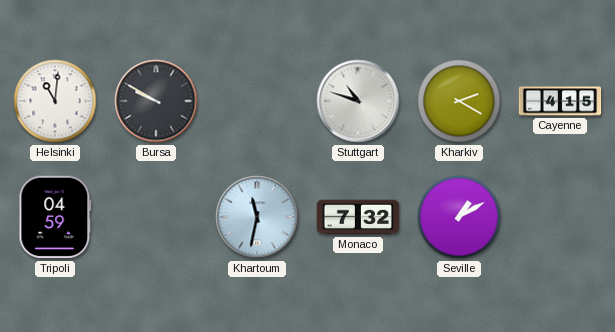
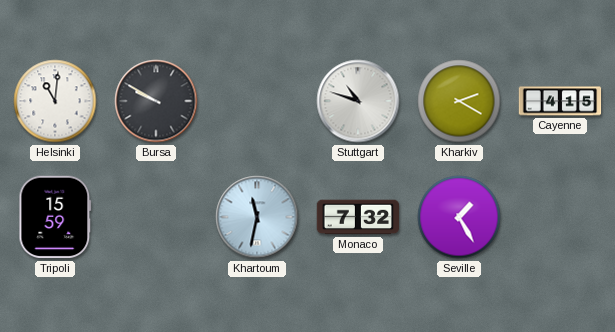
Tripoli: 04:59 -> 15:59
Seville: 1:10 -> 1:25
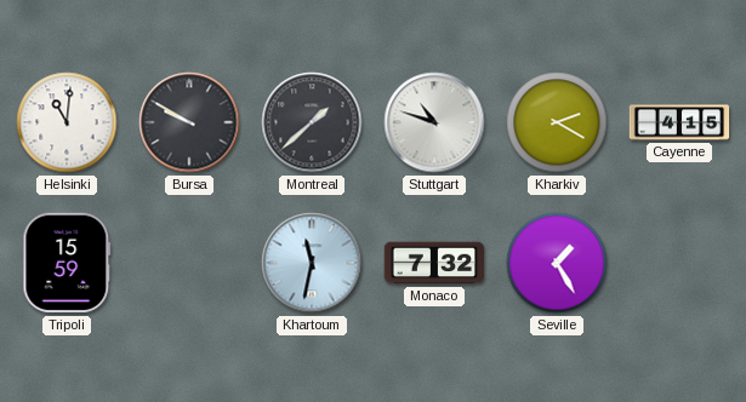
Montreal: none -> 1:38
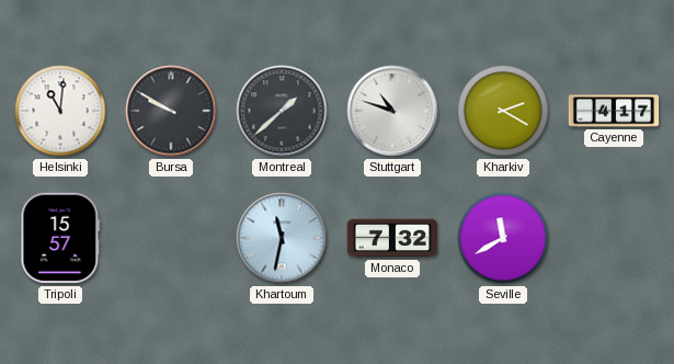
Cayenne: 4:15 -> 4:17
Tripoli: 15:59 -> 15:57
Seville: 1:25 -> 11:40
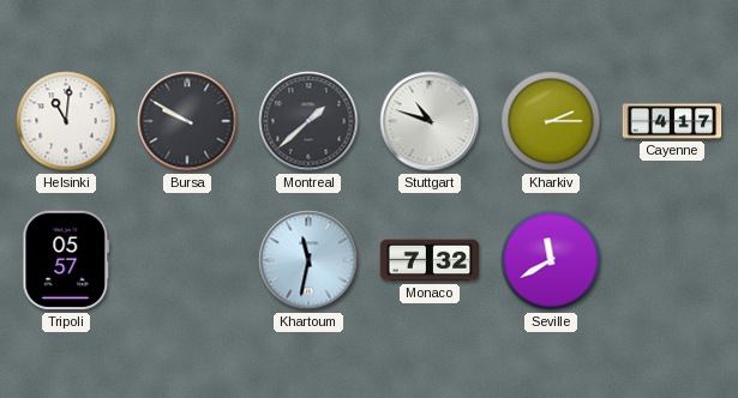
Kharkiv: 2:20 -> 2:15
Tripoli: 15:57 -> 05:57
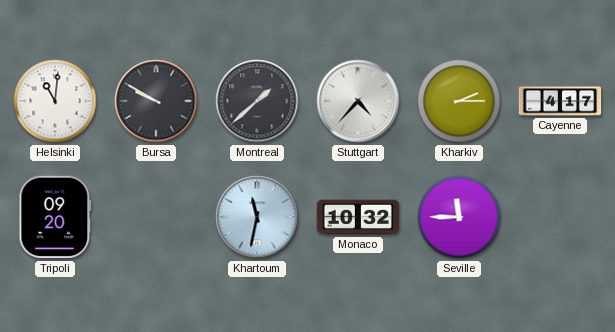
Stuttgart: 10:48 -> 4:37
Tripoli: 05:57 -> 09:20
Monaco: 7:32 -> 10:32
Seville: 11:40 -> 11:45
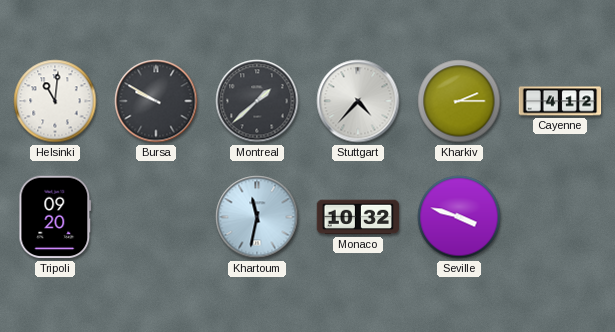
Cayenne: 4:17 -> 4:12
Seville: 11:45 -> 3:48
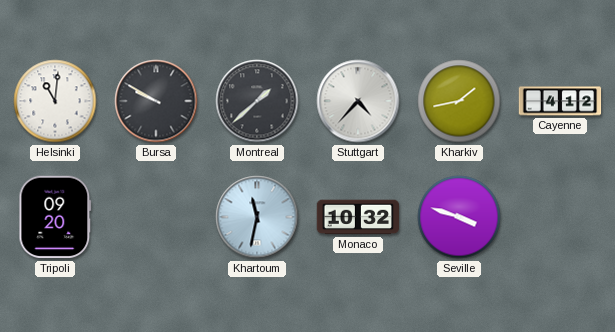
Kharkiv: 2:15 -> 1:43
